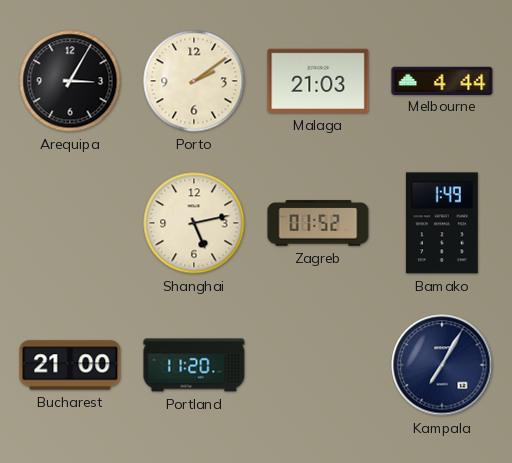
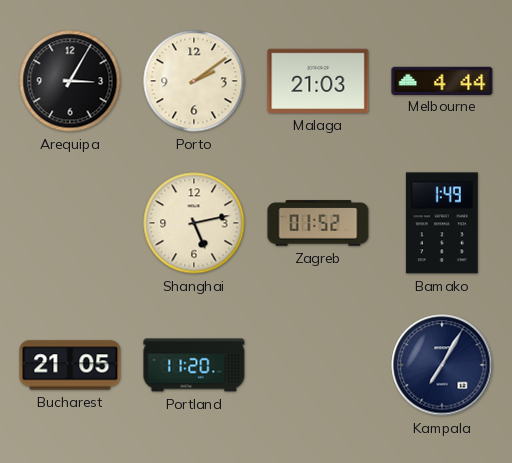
Bucharest: 21:00 -> 21:05
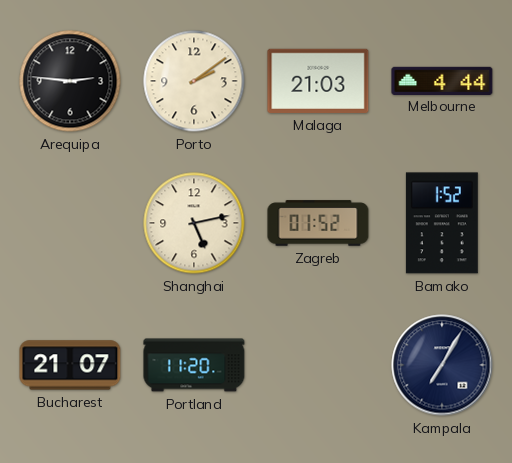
Arequipa: 3:05 -> 2:46
Bamako: 1:49 -> 1:52
Bucharest: 21:05 -> 21:07
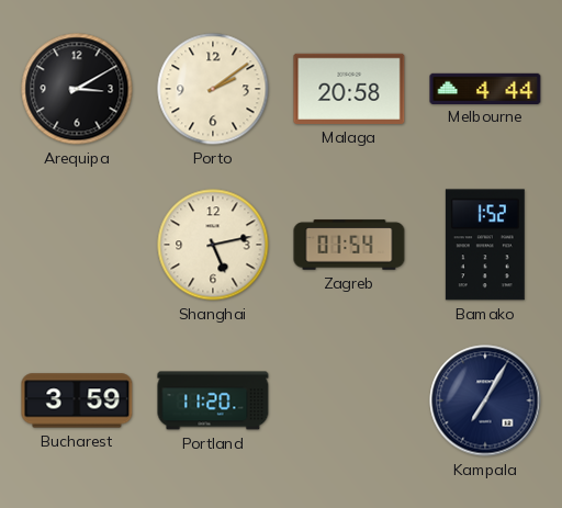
Arequipa: 2:46 -> 3:10
Malaga: 21:03 -> 20:58
Zagreb: 01:52 -> 01:54
Bucharest: 21:07 -> 3:59
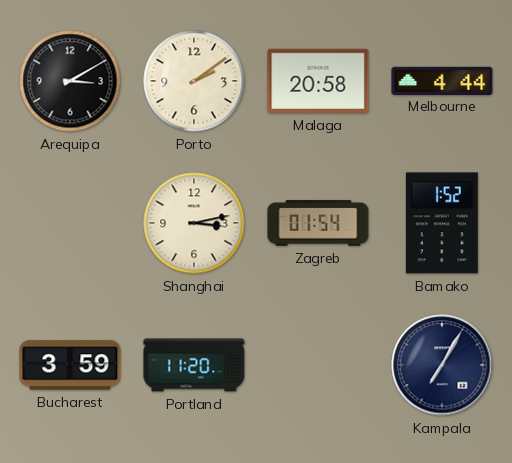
Shanghai: 5:13 -> 3:13
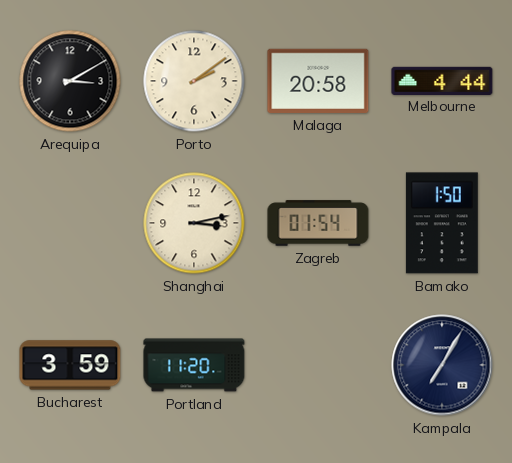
Bamako: 1:52 -> 1:50
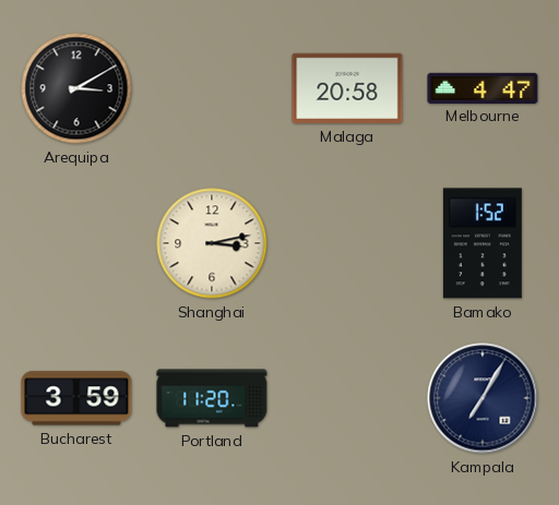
Porto: 2:09 -> none
Melbourne: 4:44 -> 4:47
Zagreb: 01:54 -> none
Bamako: 1:50 -> 1:52
